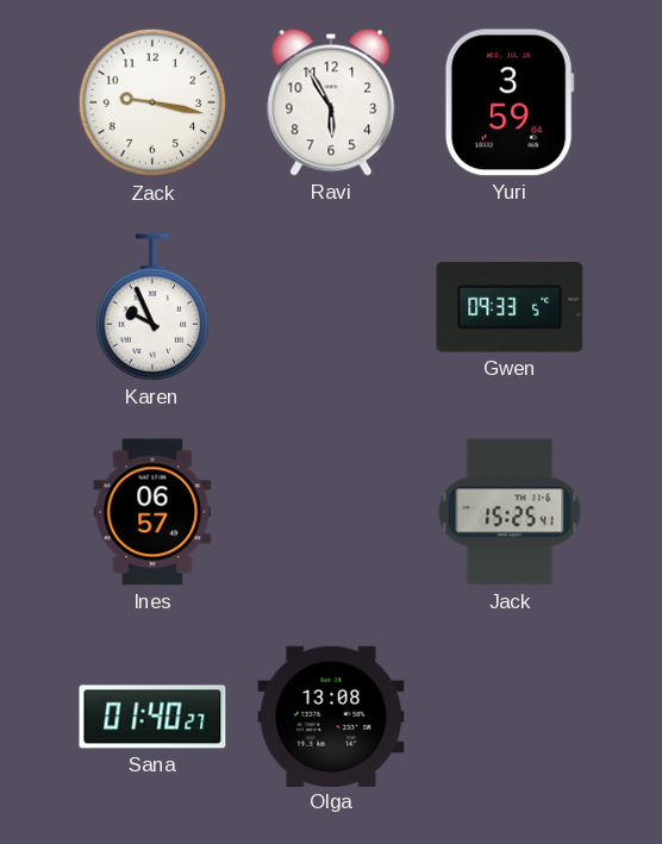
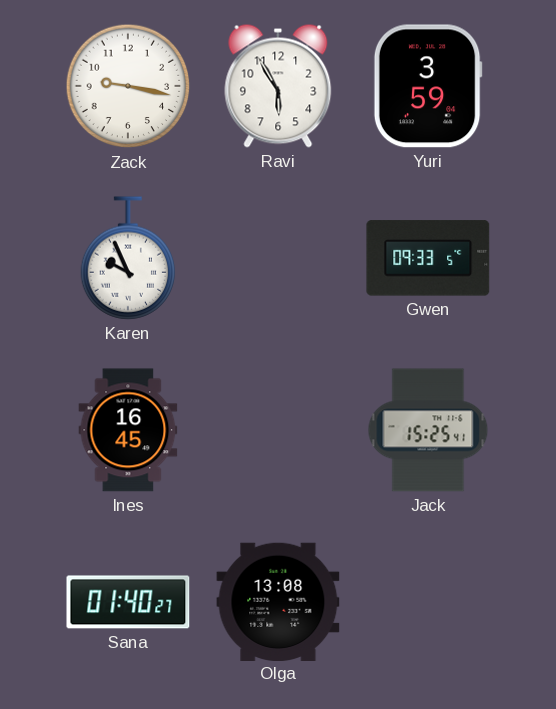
Ines: 06:57 -> 16:45
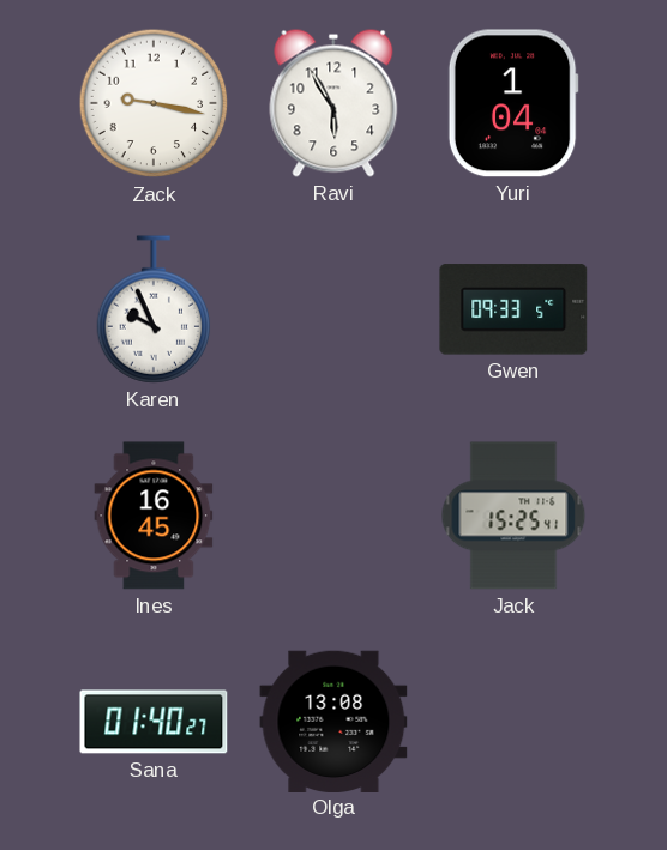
Yuri: 3:59 -> 1:04
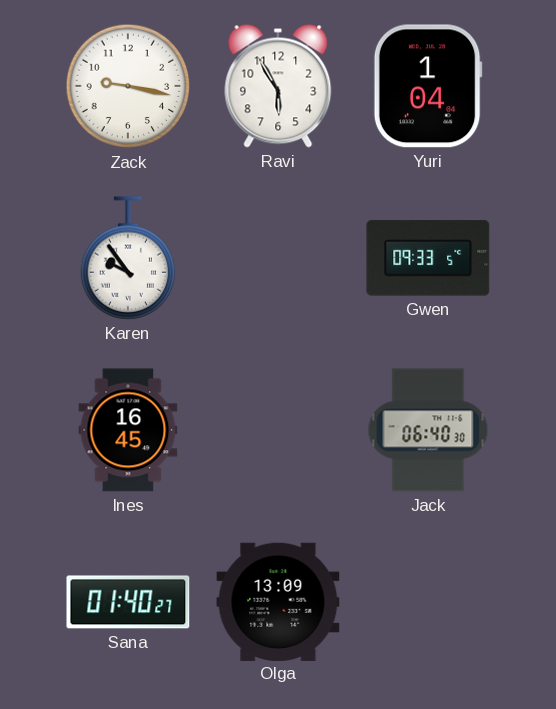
Karen: 9:56 -> 9:54
Jack: 15:25 -> 06:40
Olga: 13:08 -> 13:09
